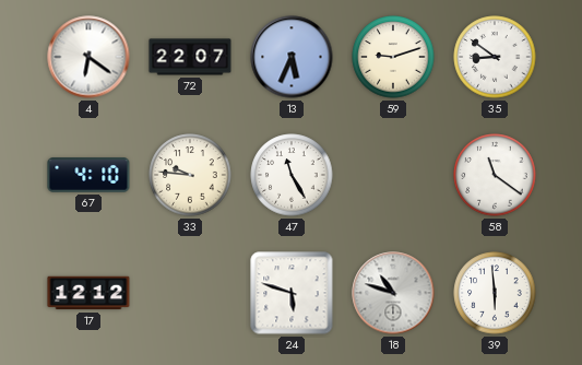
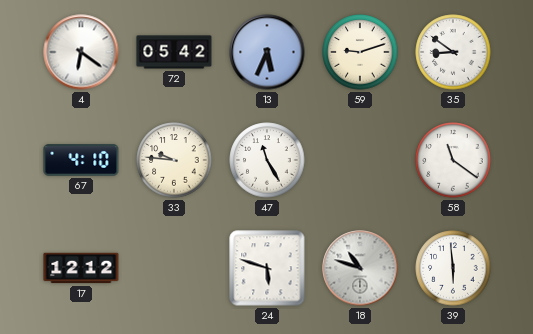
72: 22:07 -> 05:42
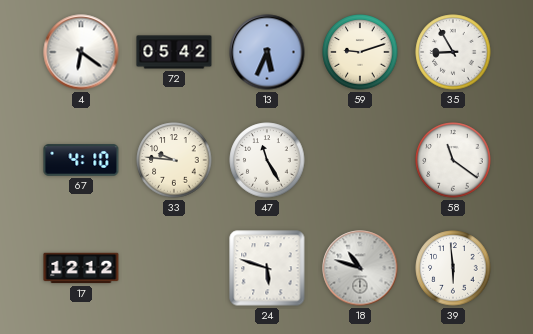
35: 8:51 -> 8:55
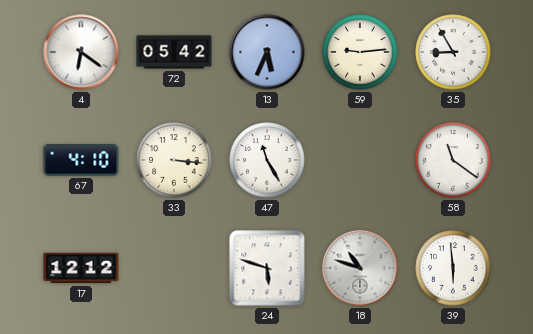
59: 9:12 -> 9:14
33: 9:46 -> 3:16
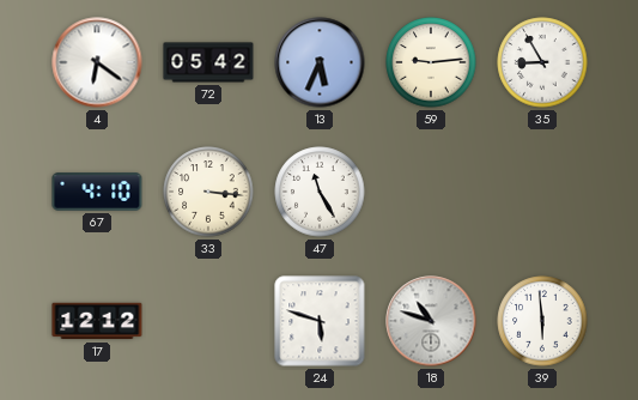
58: 11:21 -> none
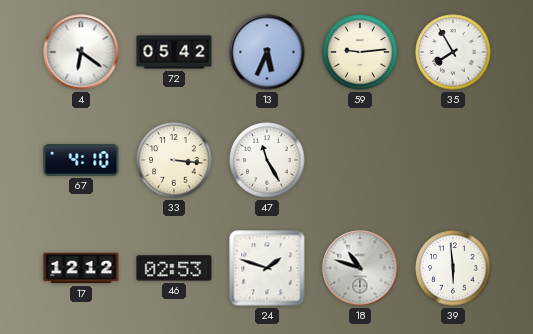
35: 8:55 -> 7:55
46: none -> 02:53
24: 5:48 -> 1:48
